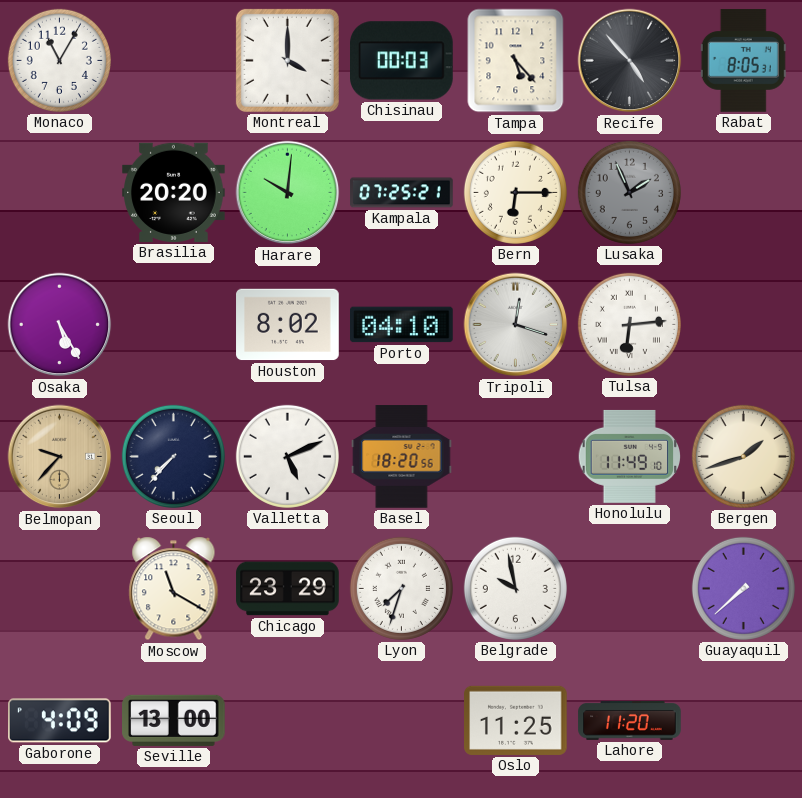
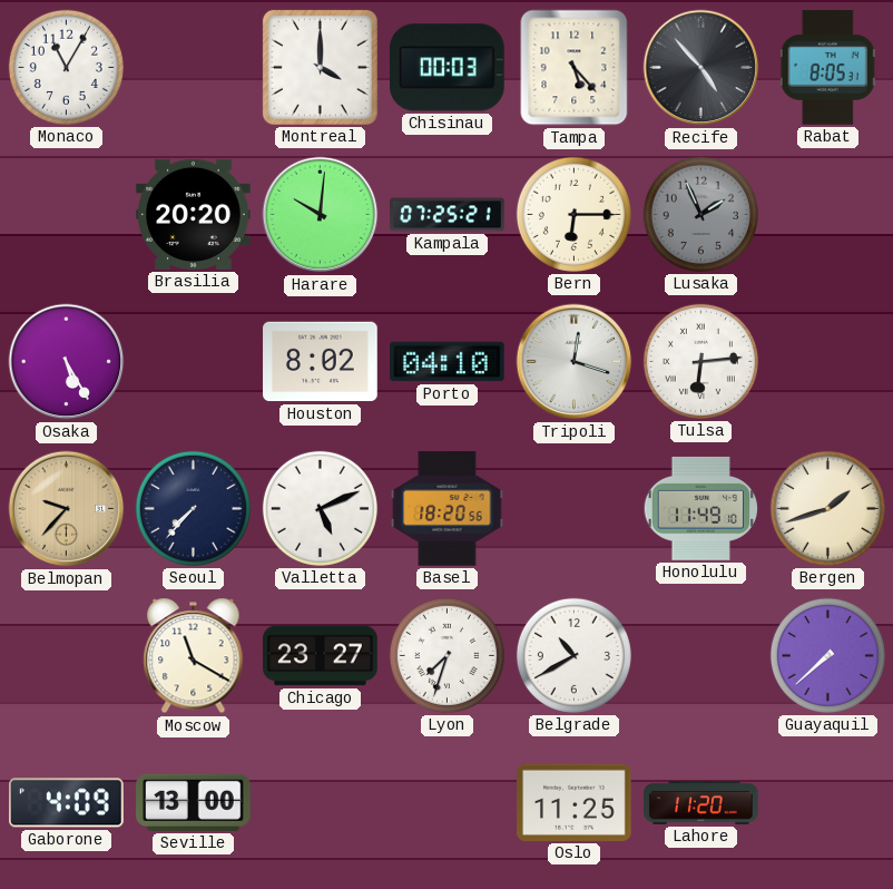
Chicago: 23:29 -> 23:27
Belgrade: 9:58 -> 10:40
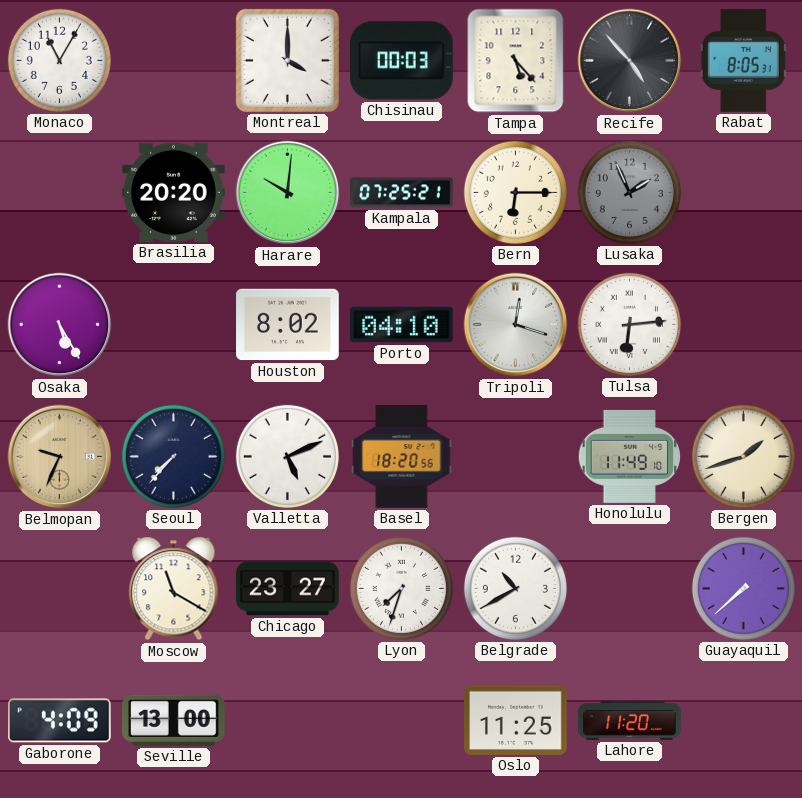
Belmopan: 9:37 -> 9:34
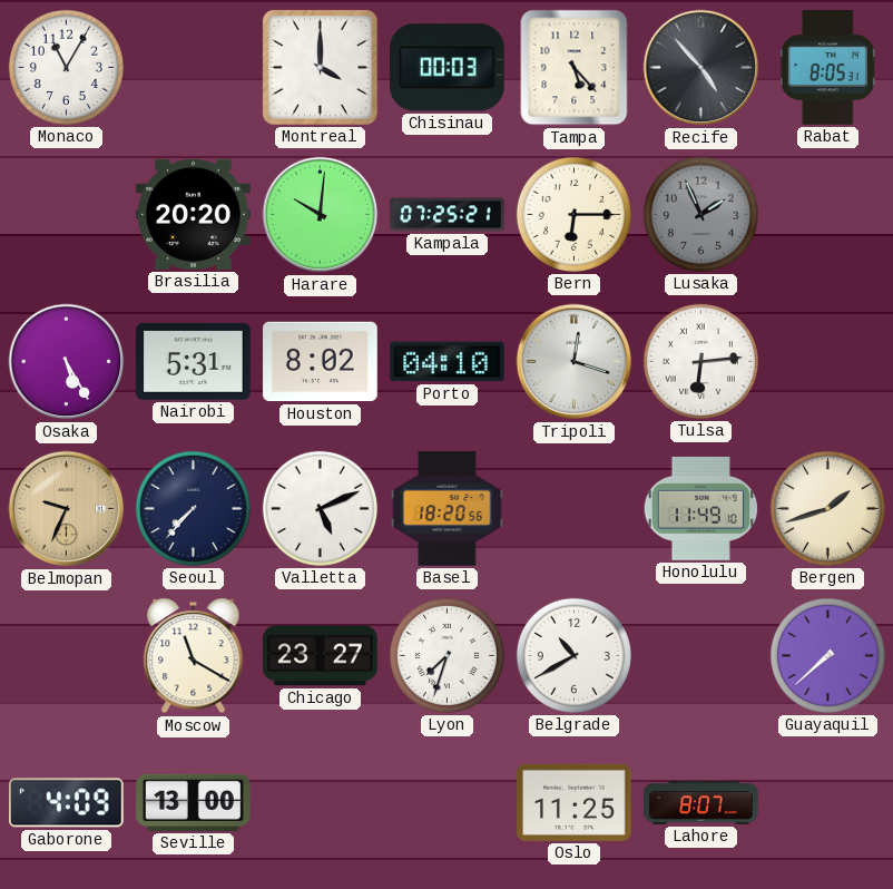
Nairobi: none -> 5:31
Lahore: 11:20 -> 8:07
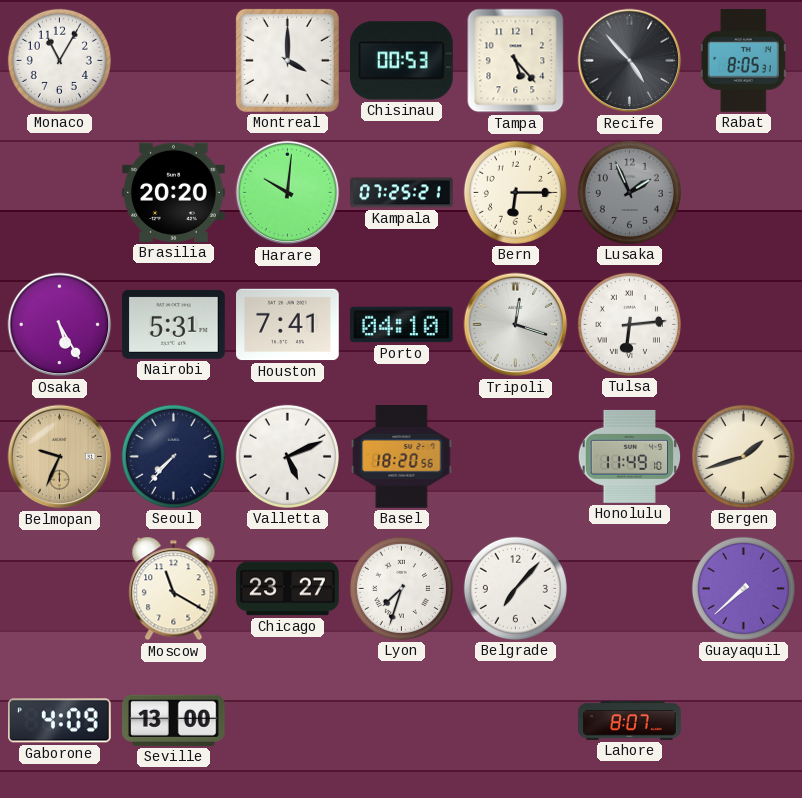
Chisinau: 00:03 -> 00:53
Houston: 8:02 -> 7:41
Belgrade: 10:40 -> 7:07
Oslo: 11:25 -> none
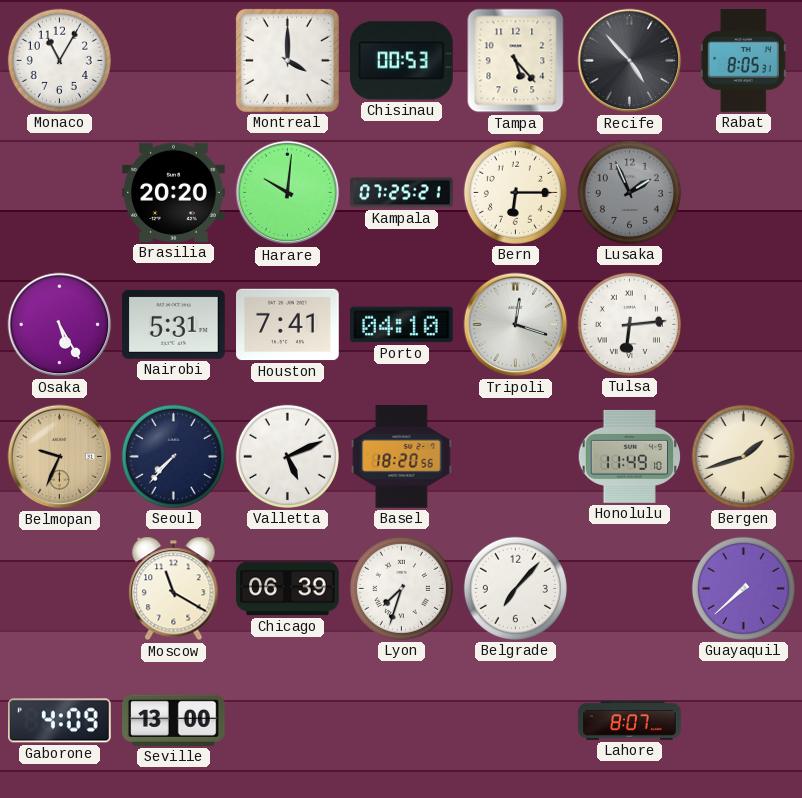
Chicago: 23:27 -> 06:39
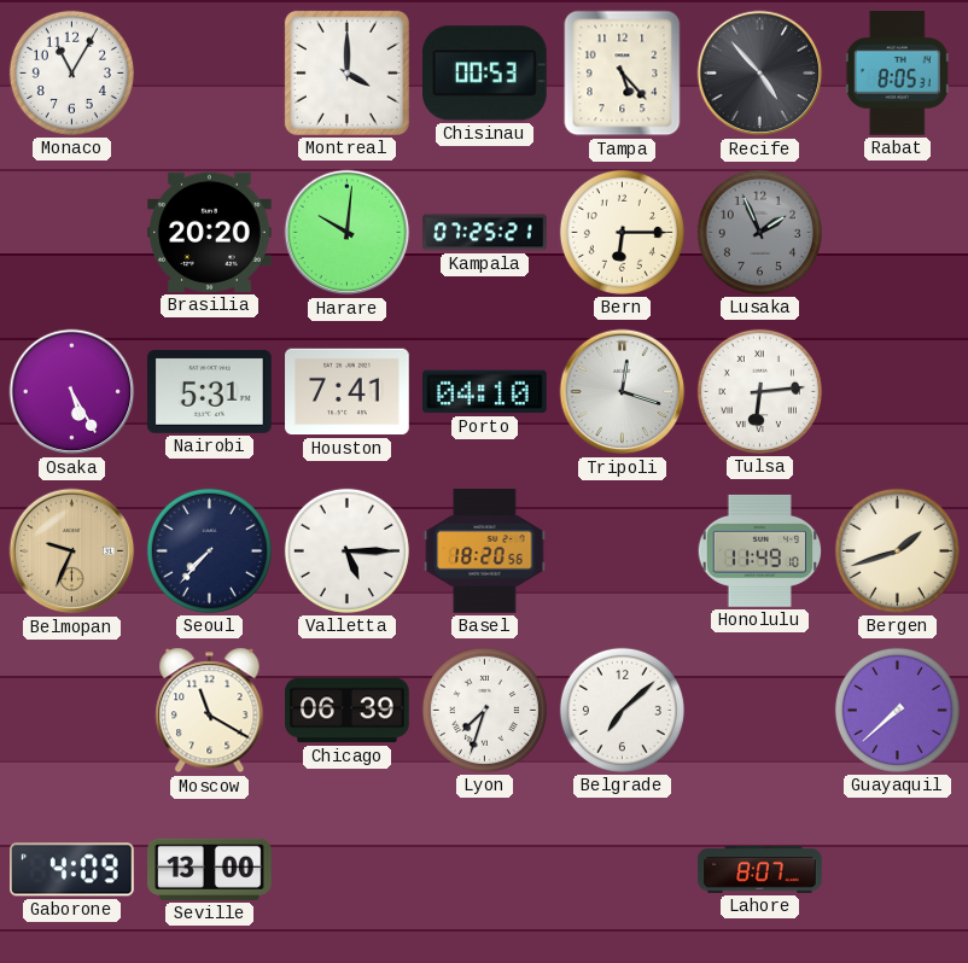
Valletta: 5:11 -> 5:15
Belgrade: 7:07 -> 7:08
